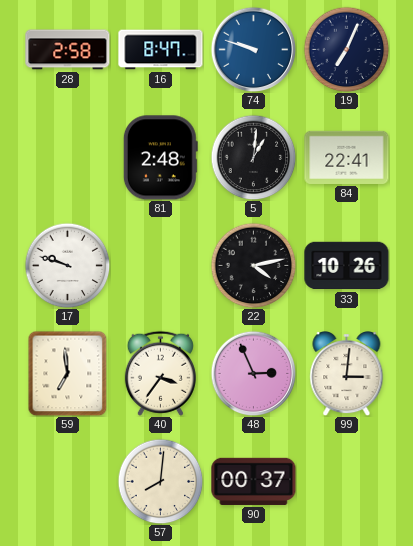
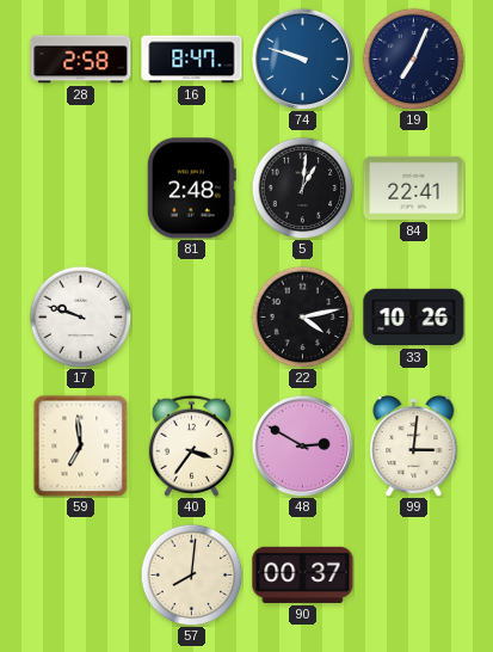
48: 2:56 -> 2:50
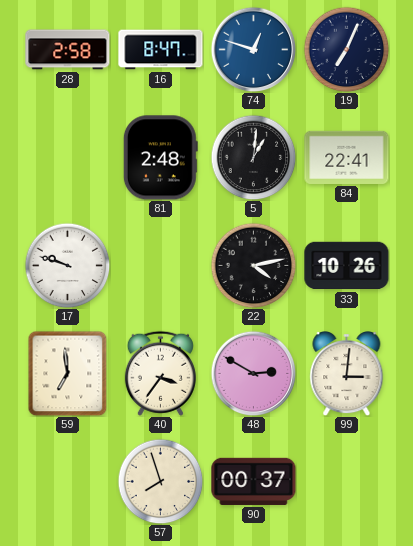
74: 9:48 -> 12:48
57: 8:01 -> 7:57
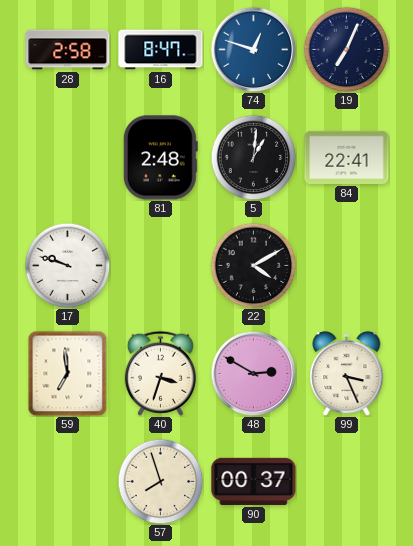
22: 4:13 -> 4:10
33: 10:26 -> none
40: 3:36 -> 3:33
99: 3:01 -> 3:26
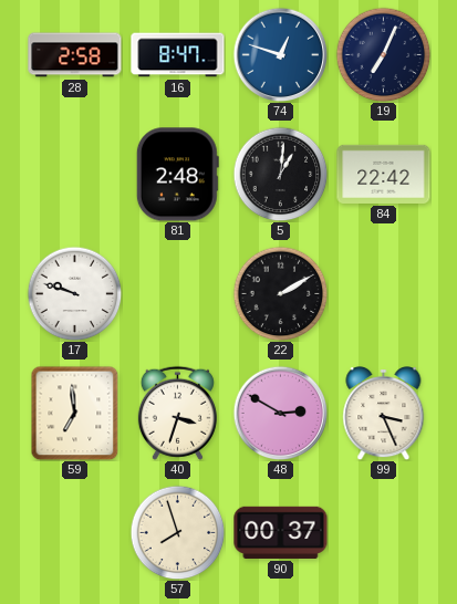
84: 22:41 -> 22:42
22: 4:10 -> 2:10
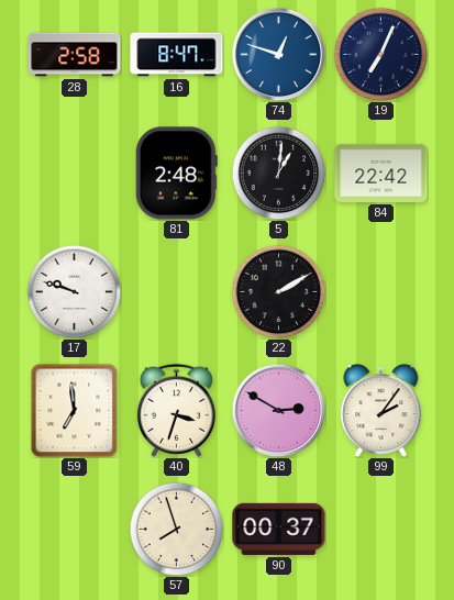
99: 3:26 -> 2:06
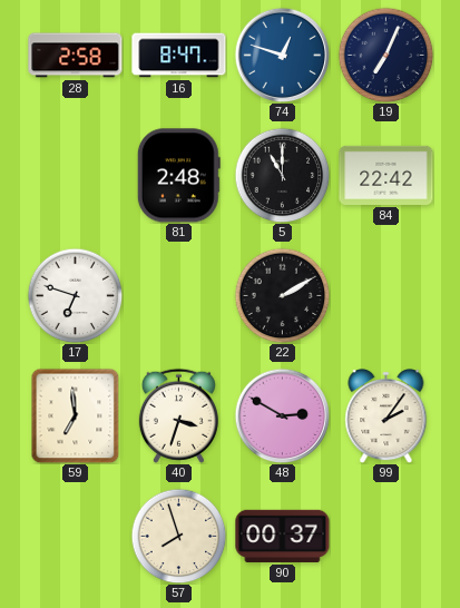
5: 1:01 -> 11:00
17: 9:48 -> 6:48
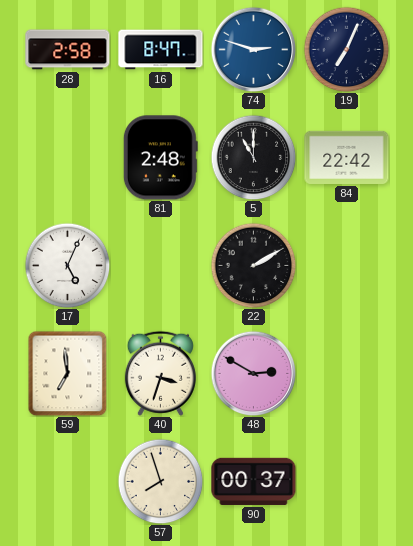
74: 12:48 -> 2:48
17: 6:48 -> 5:04
99: 2:06 -> none
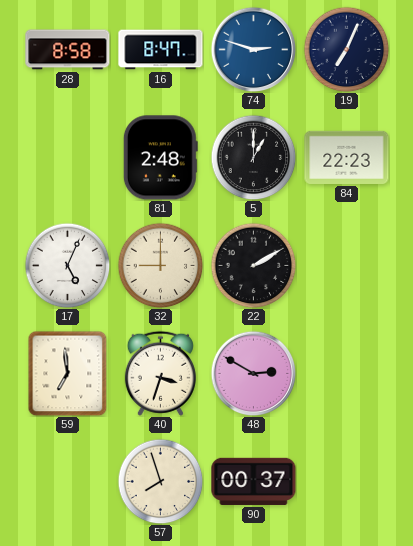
28: 2:58 -> 8:58
5: 11:00 -> 1:00
84: 22:42 -> 22:23
32: none -> 9:00
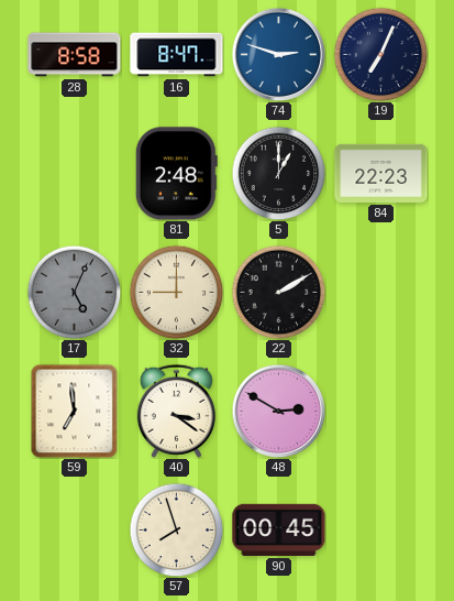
17 dial: white -> grey
40: 3:33 -> 3:21
90: 00:37 -> 00:45
